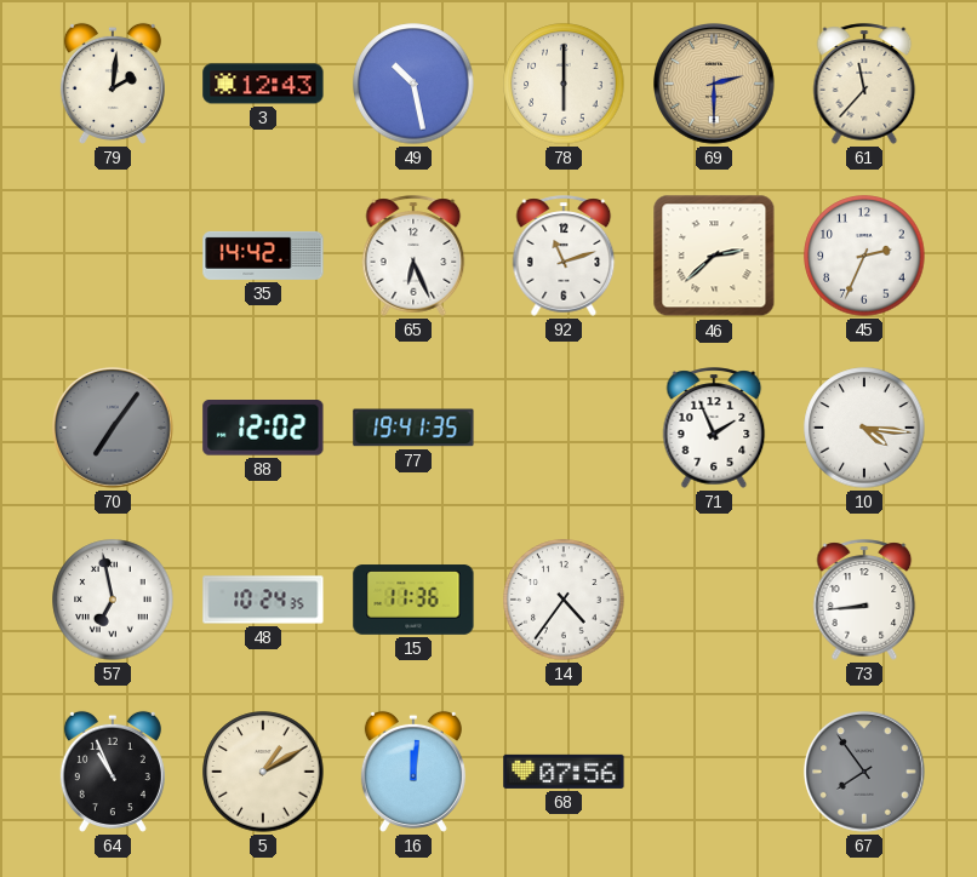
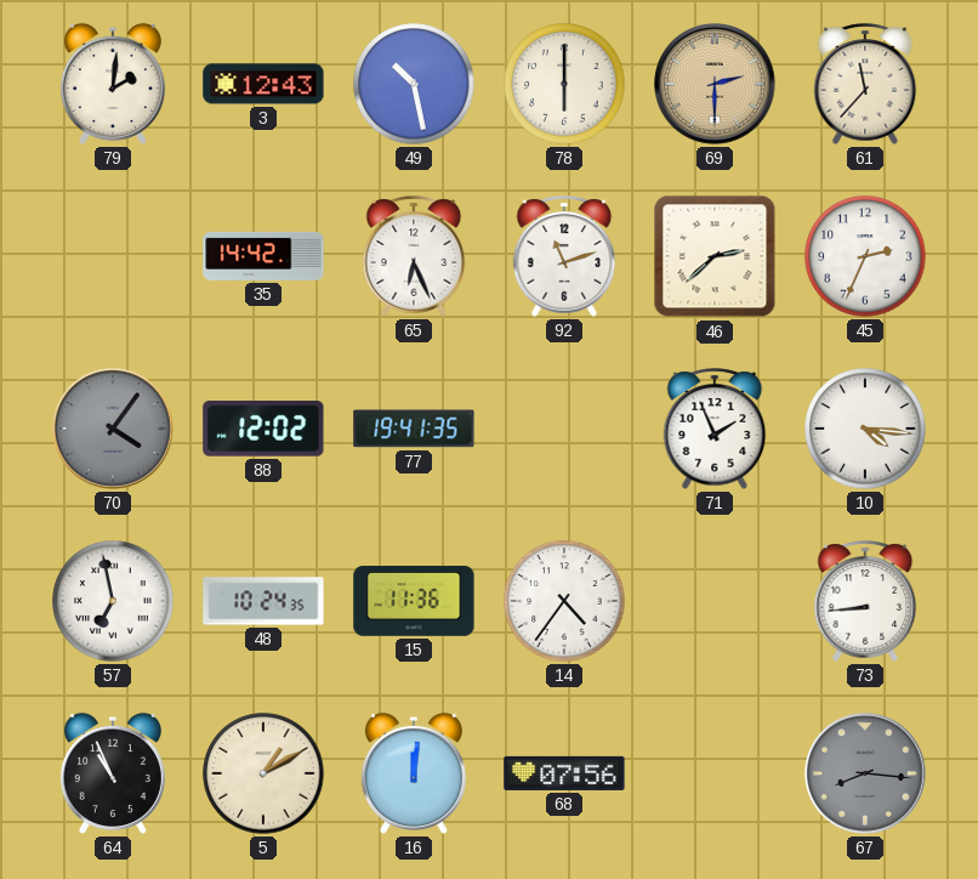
70: 7:06 -> 4:06
67: 7:54 -> 8:16
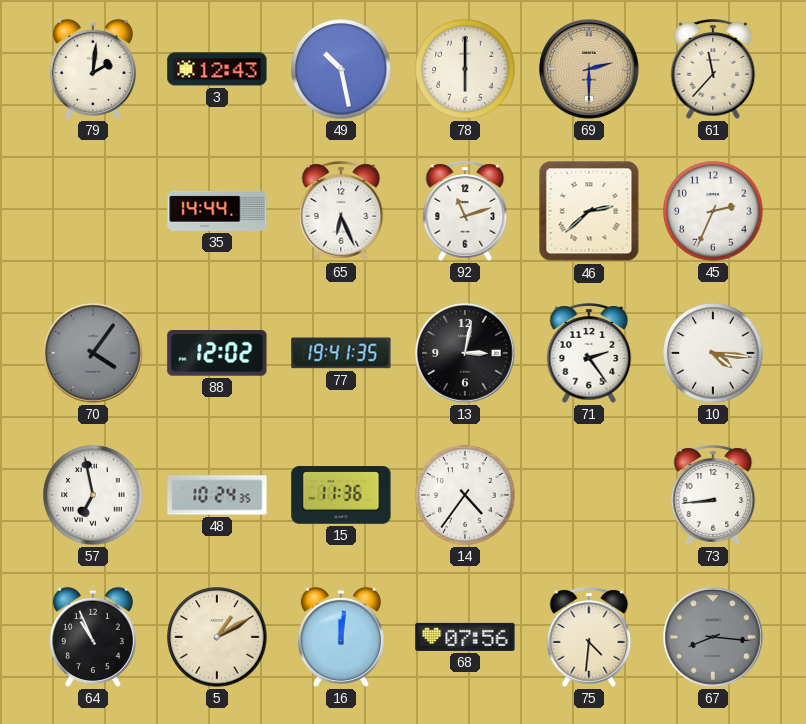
35: 14:42 -> 14:44
13: none -> 3:02
71: 1:56 -> 2:24
75: none -> 4:31
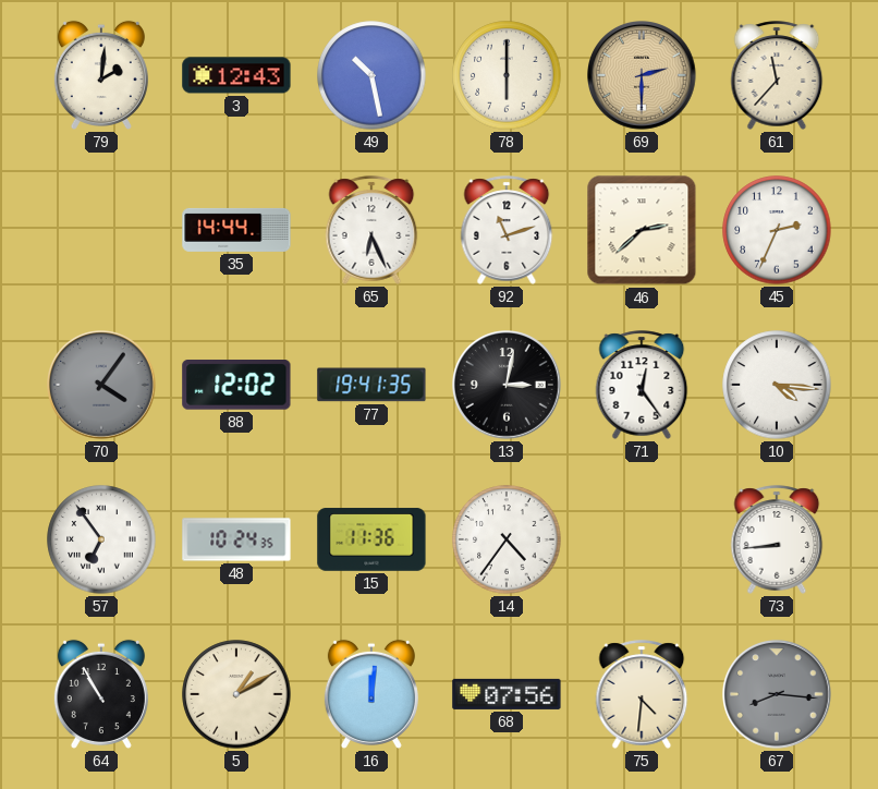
71: 2:24 -> 12:24
57: 6:58 -> 6:54
64: 10:56 -> 10:55
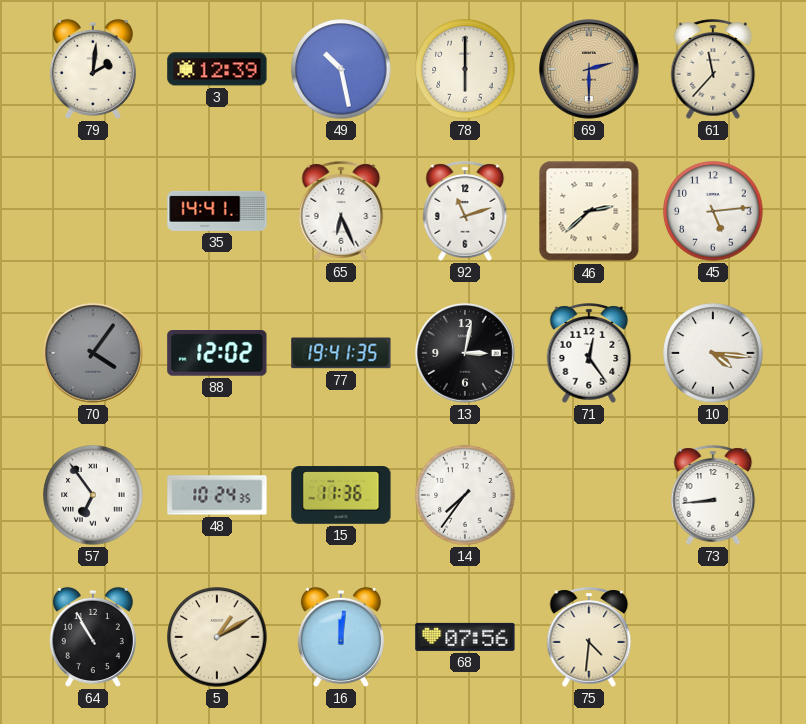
3: 12:43 -> 12:39
35: 14:44 -> 14:41
45: 2:34 -> 5:14
14: 4:36 -> 7:36
67: 8:16 -> none
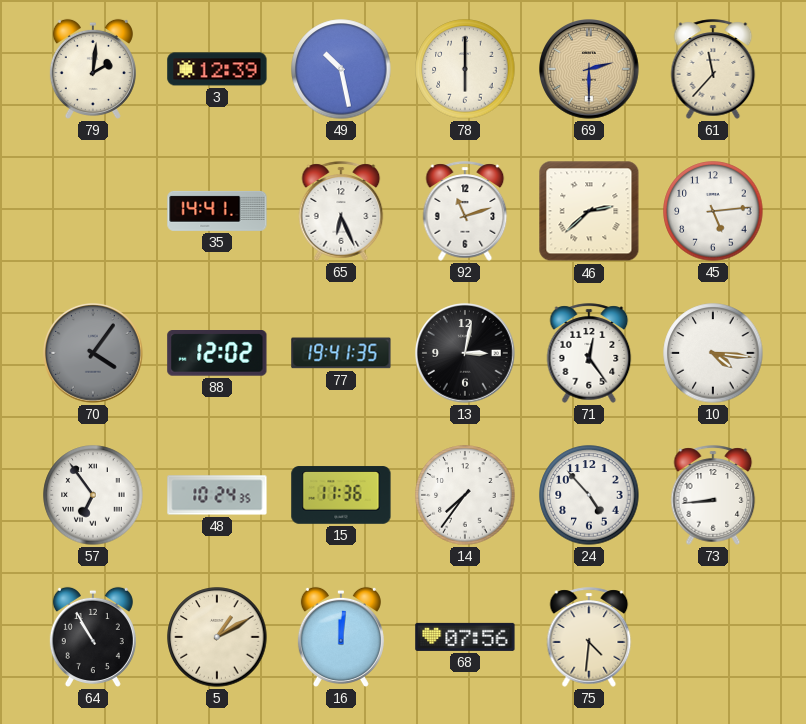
24: none -> 4:53
